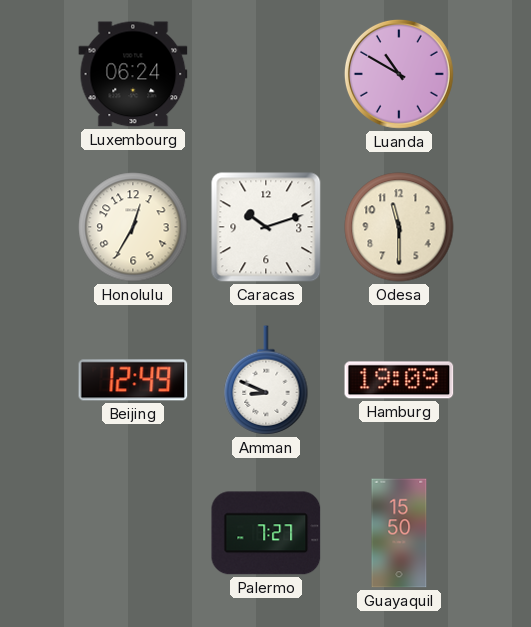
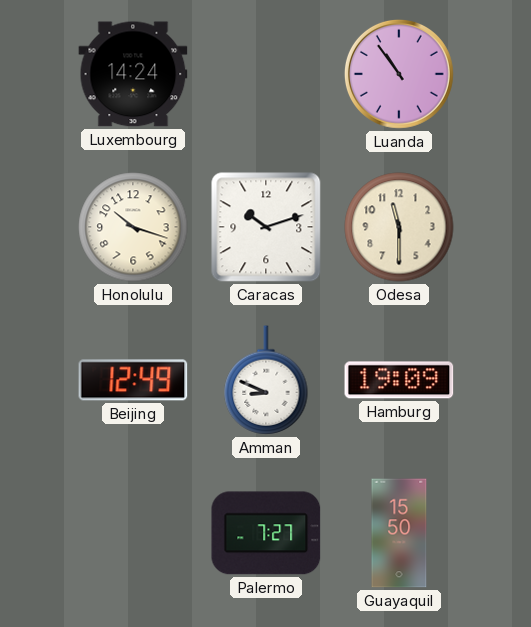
Luxembourg: 06:24 -> 14:24
Luanda: 10:50 -> 10:54
Honolulu: 12:35 -> 10:18
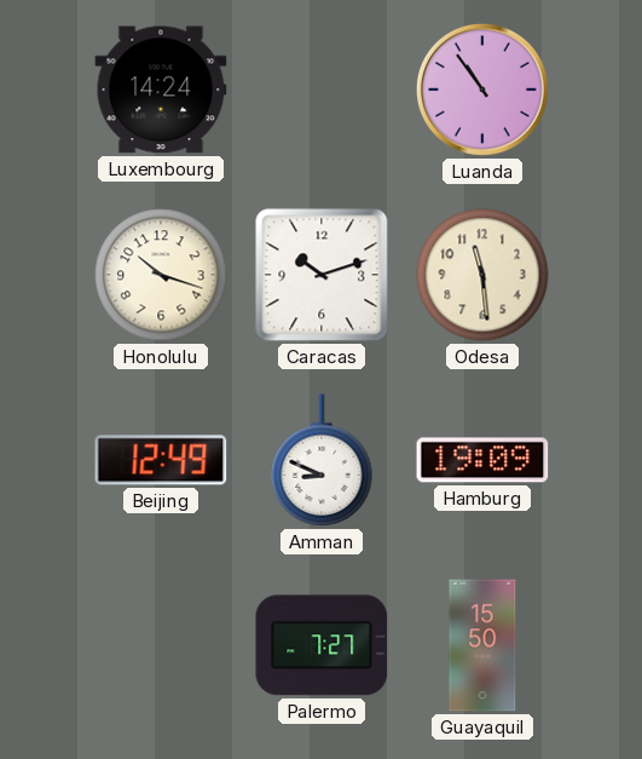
Odesa: 11:30 -> 11:29
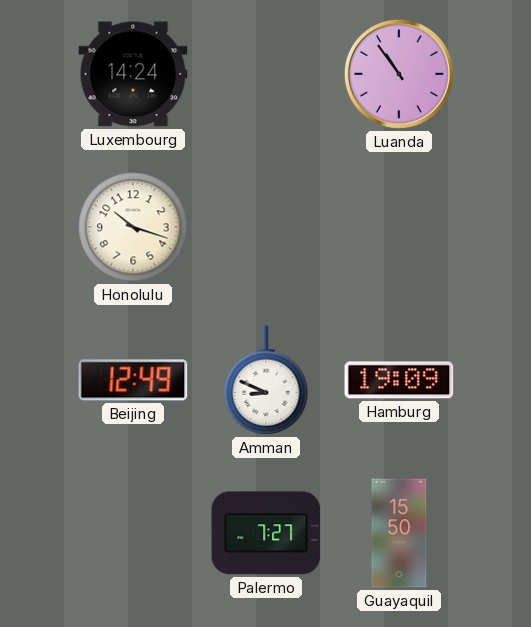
Caracas: 10:12 -> none
Odesa: 11:29 -> none
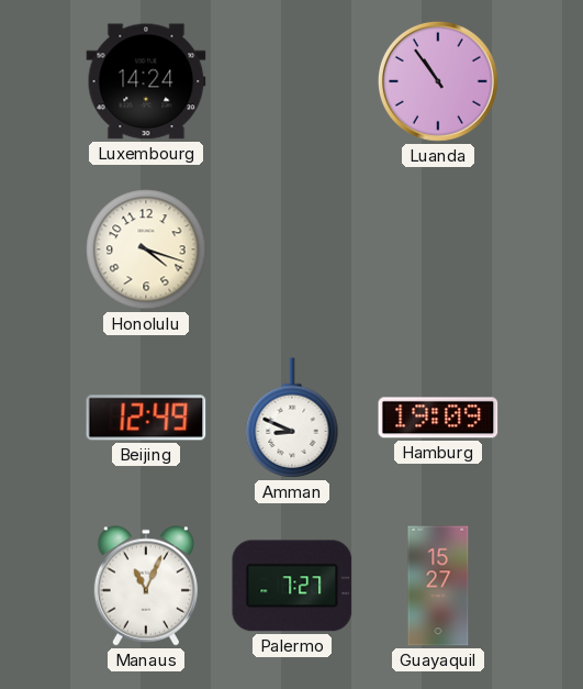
Honolulu: 10:18 -> 4:18
Manaus: none -> 11:04
Guayaquil: 15:50 -> 15:27
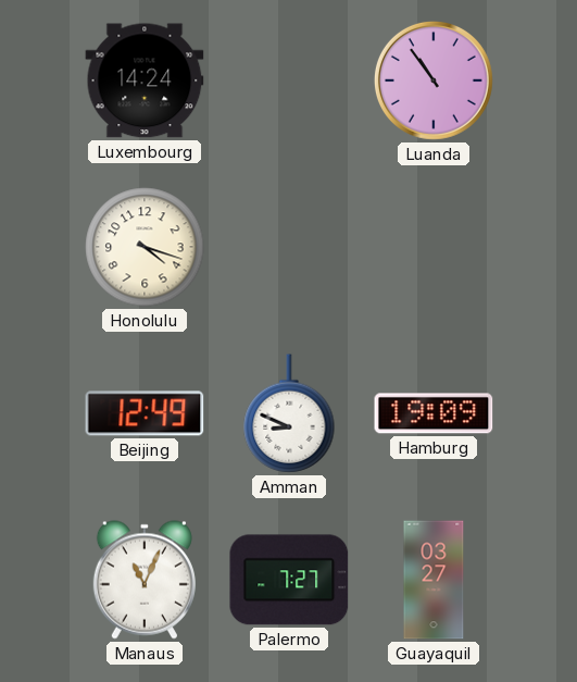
Guayaquil: 15:27 -> 03:27
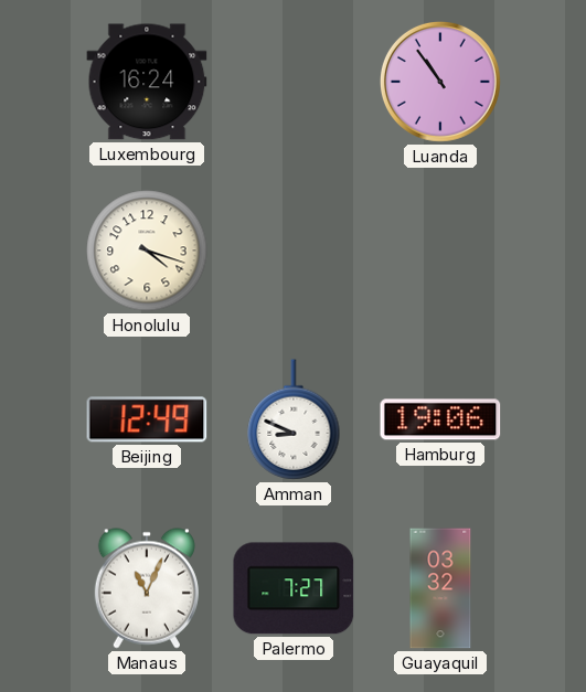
Luxembourg: 14:24 -> 16:24
Hamburg: 19:09 -> 19:06
Guayaquil: 03:27 -> 03:32
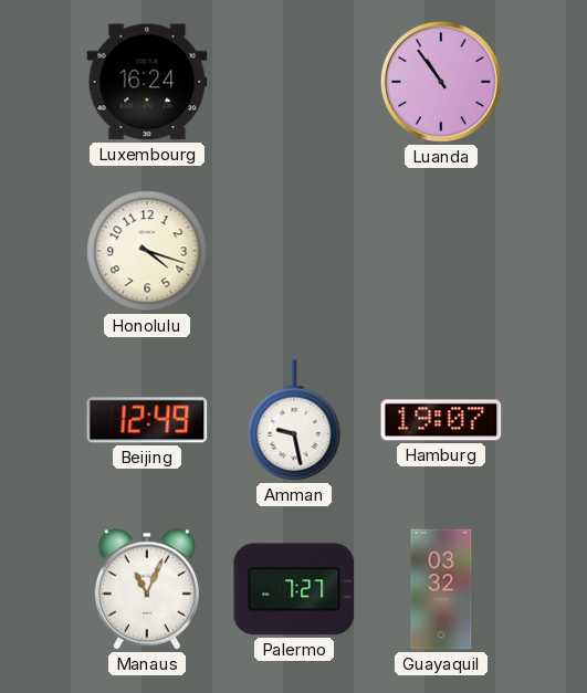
Amman: 8:49 -> 9:28
Hamburg: 19:06 -> 19:07
